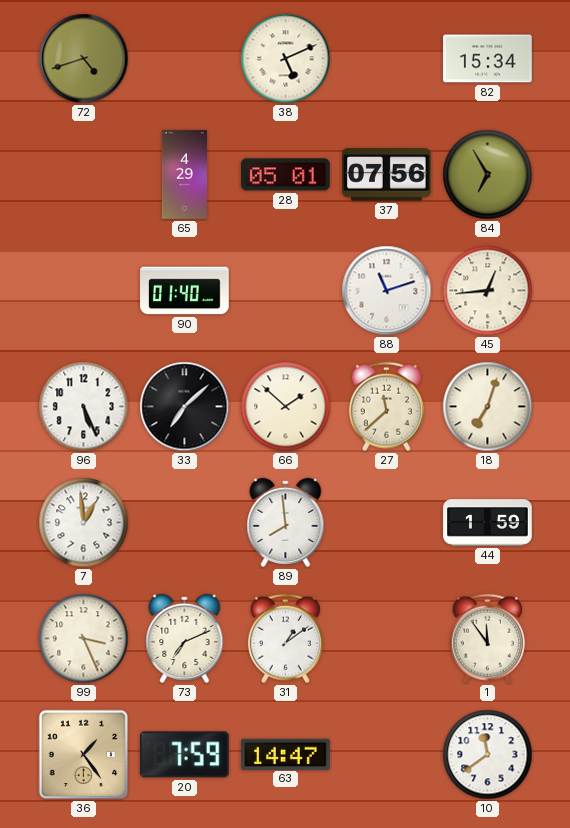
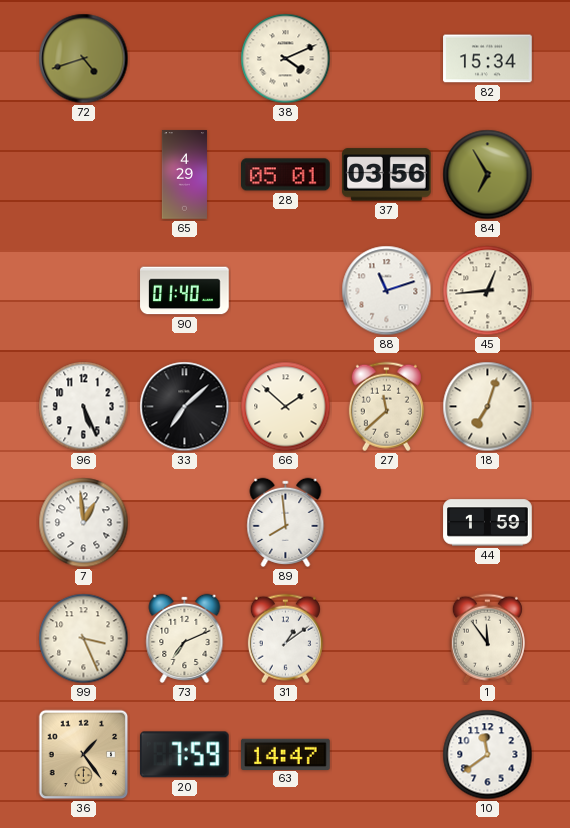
38: 5:11 -> 4:11
37: 07:56 -> 03:56
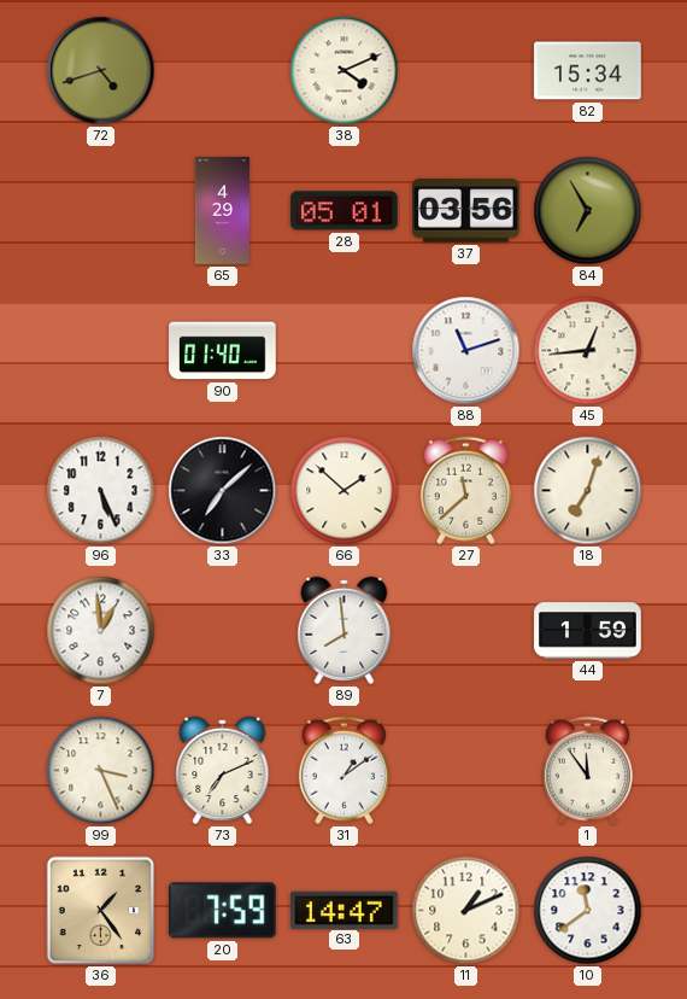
11: none -> 1:11
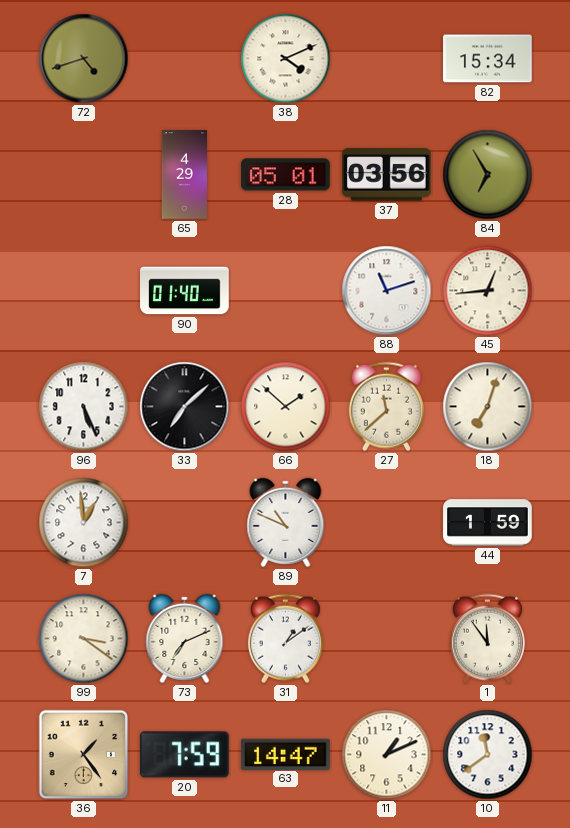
89: 7:59 -> 10:49
99: 3:26 -> 3:21
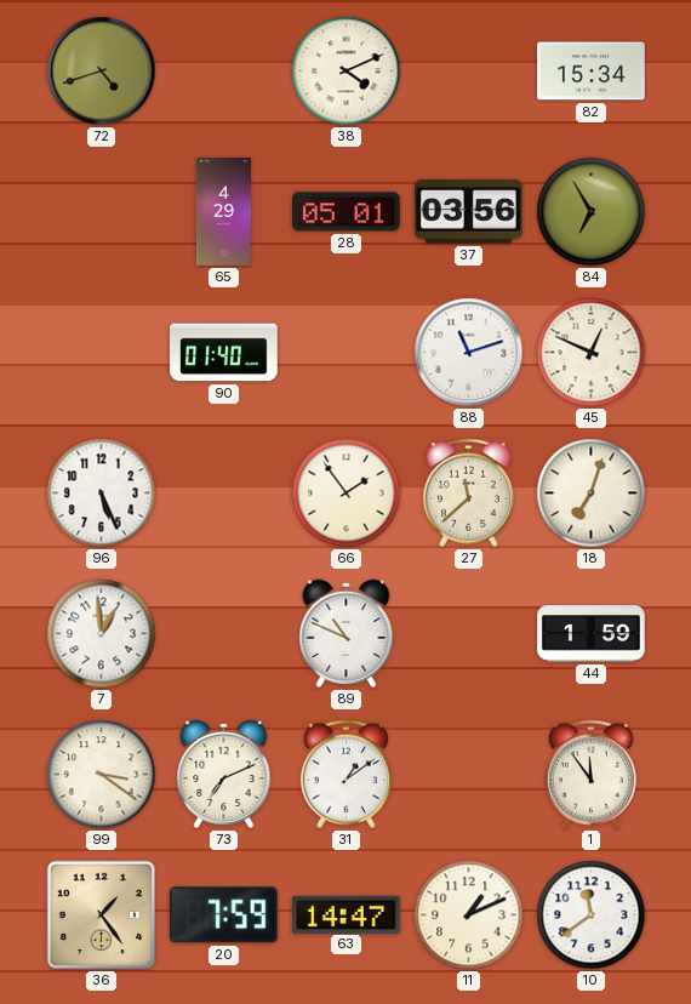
45: 12:44 -> 12:49
33: 7:08 -> none
66: 1:52 -> 1:54
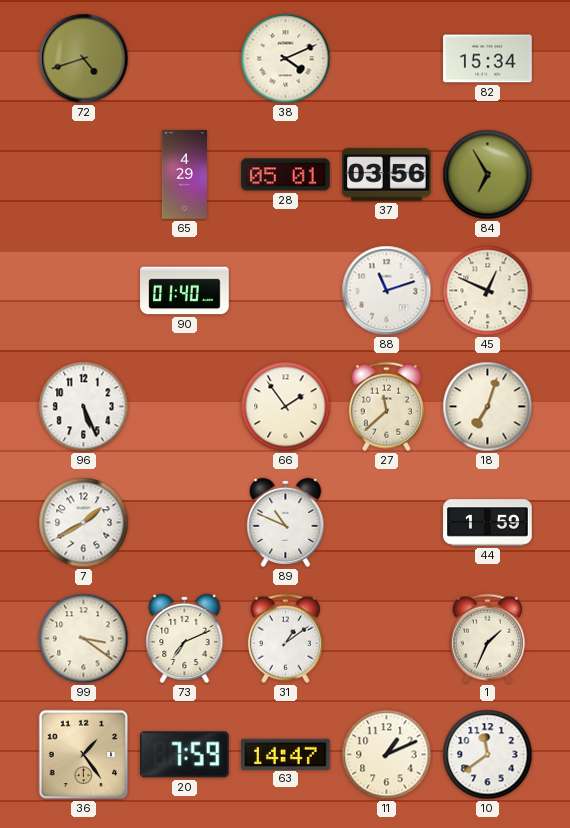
7: 12:59 -> 1:40
1: 11:54 -> 1:34
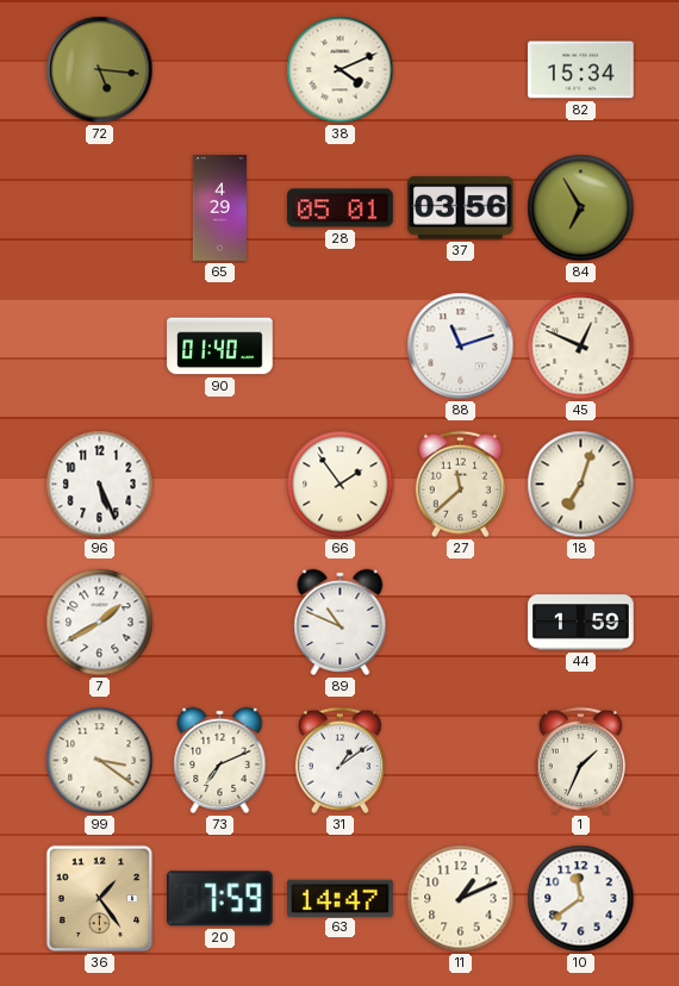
72: 4:42 -> 5:16
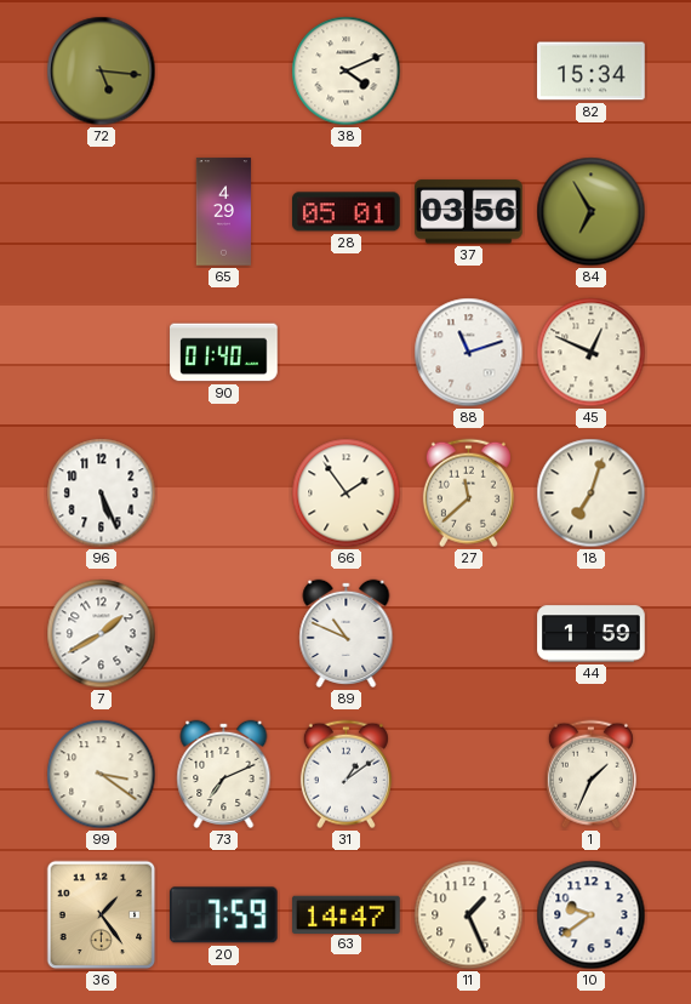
11: 1:11 -> 1:26
10: 11:39 -> 9:39
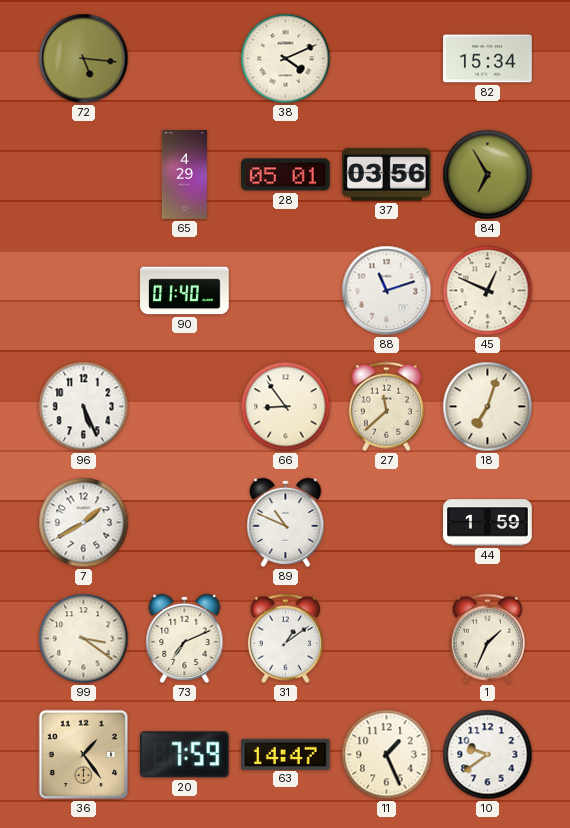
66: 1:54 -> 8:54
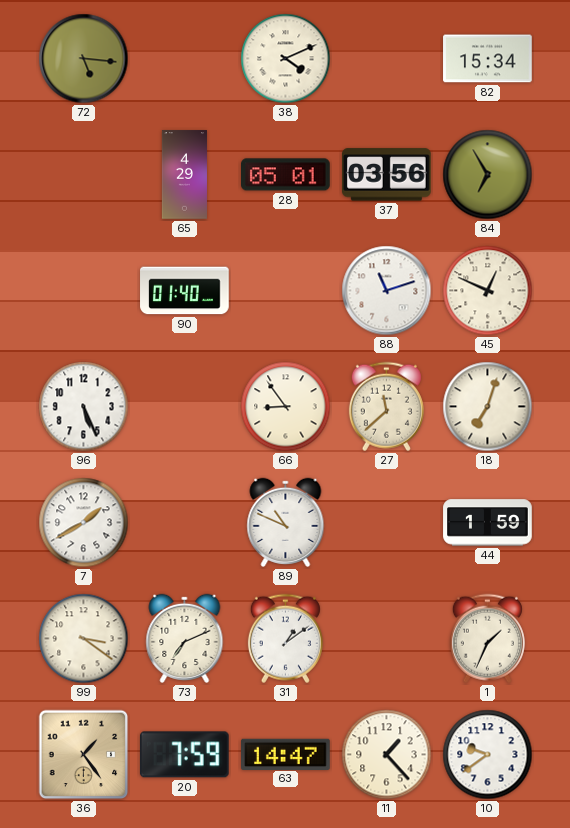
11: 1:26 -> 1:23
